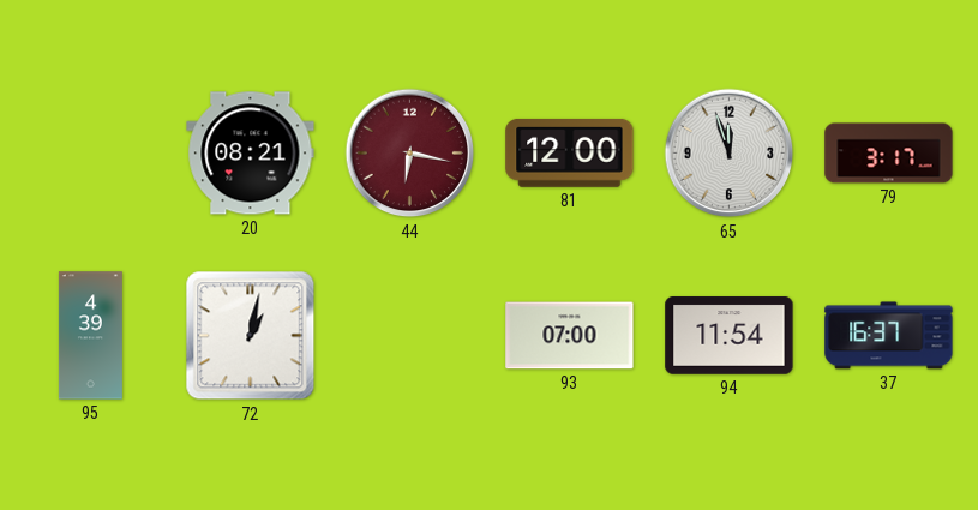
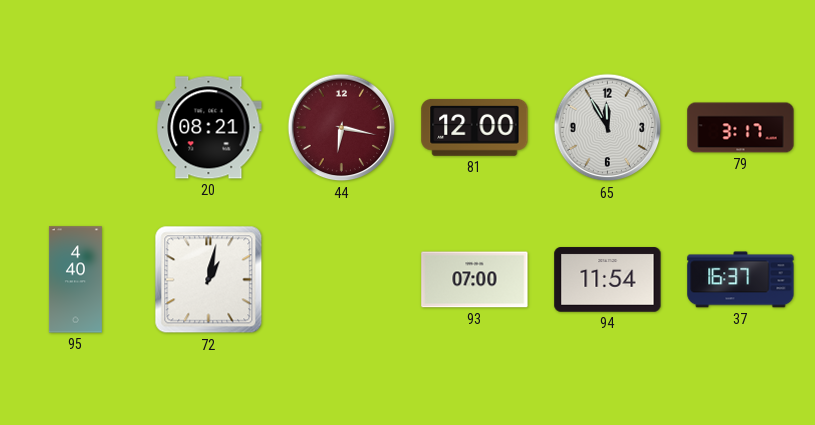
65: 11:57 -> 11:55
95: 4:39 -> 4:40
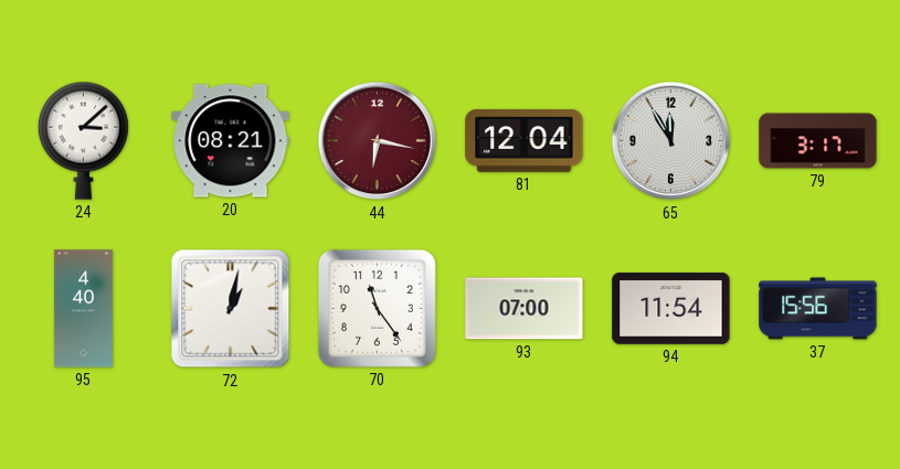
24: none -> 3:08
81: 12:00 -> 12:04
70: none -> 11:24
37: 16:37 -> 15:56
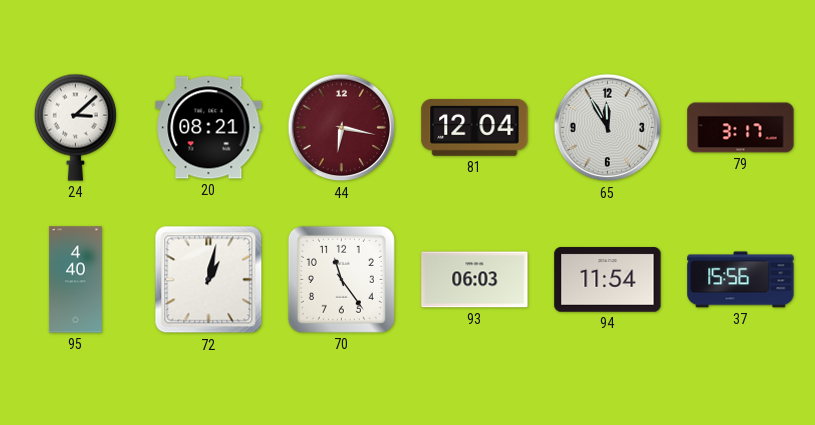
93: 07:00 -> 06:03
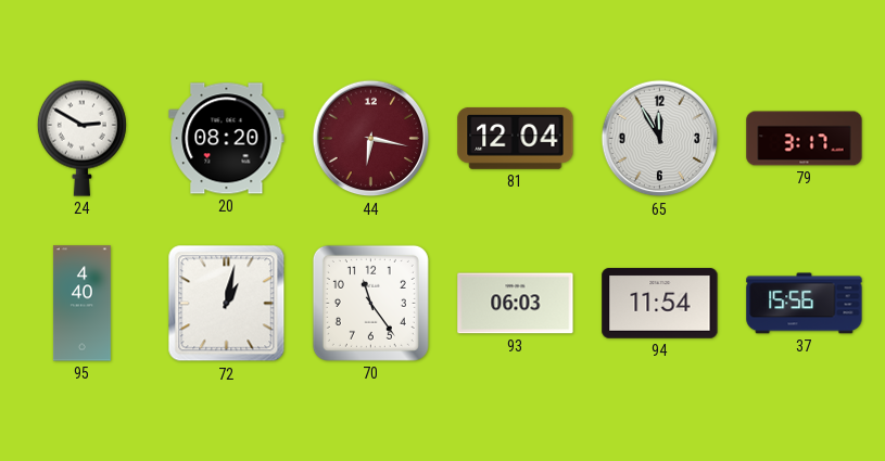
24: 3:08 -> 2:50
20: 08:21 -> 08:20
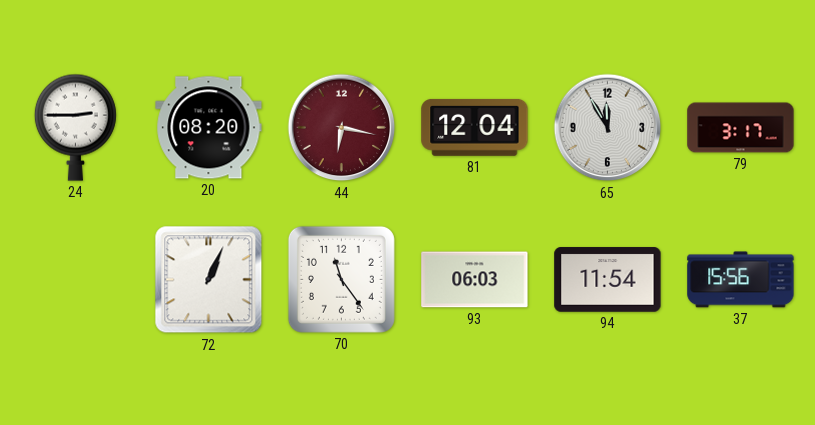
24: 2:50 -> 2:45
95: 4:40 -> none
72: 1:02 -> 1:04
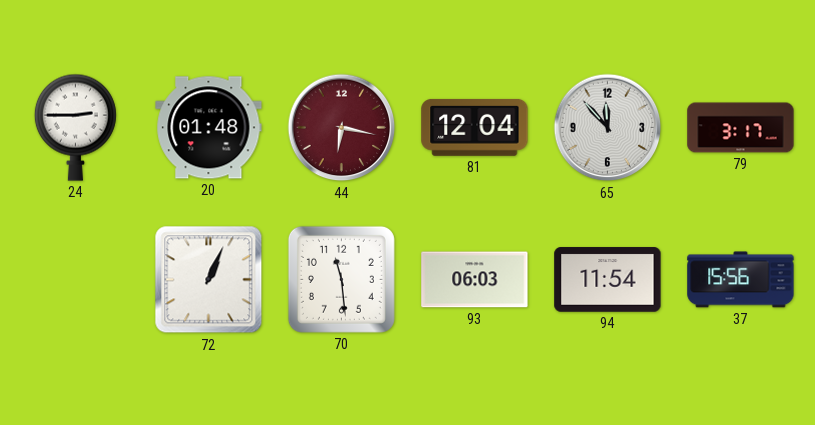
20: 08:20 -> 01:48
65: 11:55 -> 11:53
70: 11:24 -> 11:29
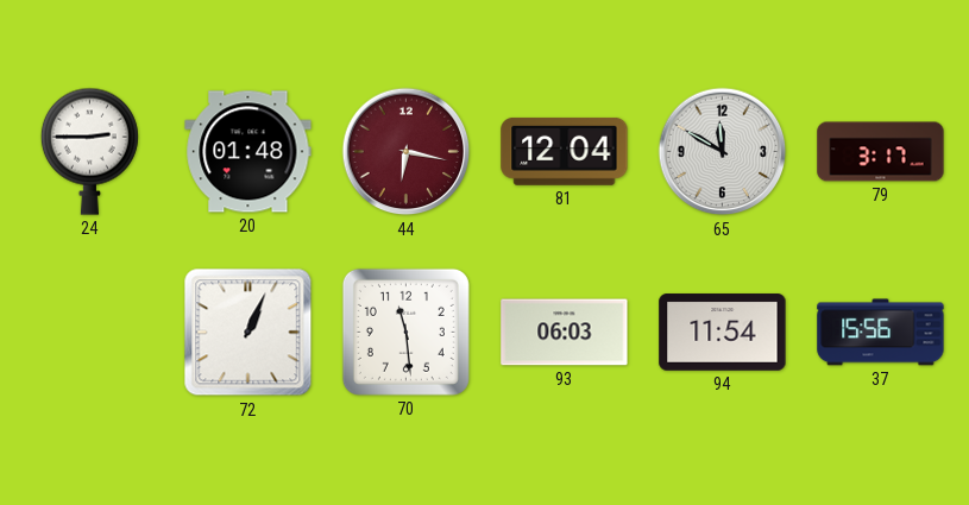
65: 11:53 -> 11:50
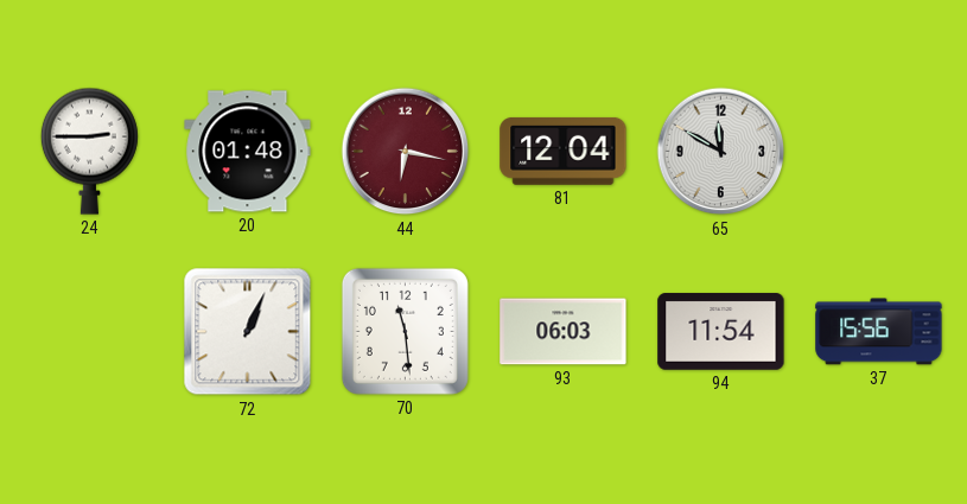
79: 3:17 -> none
